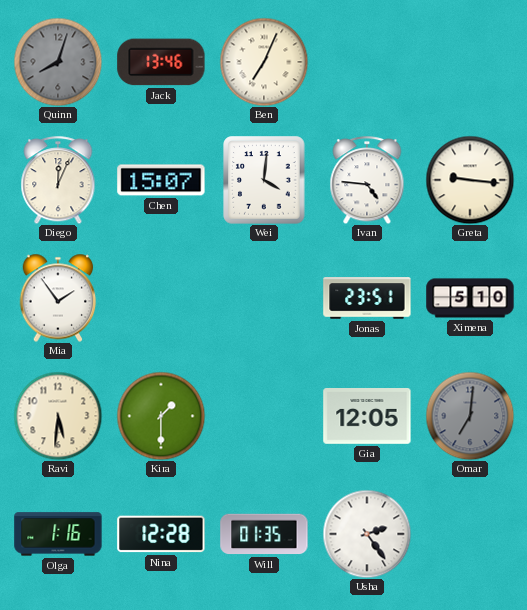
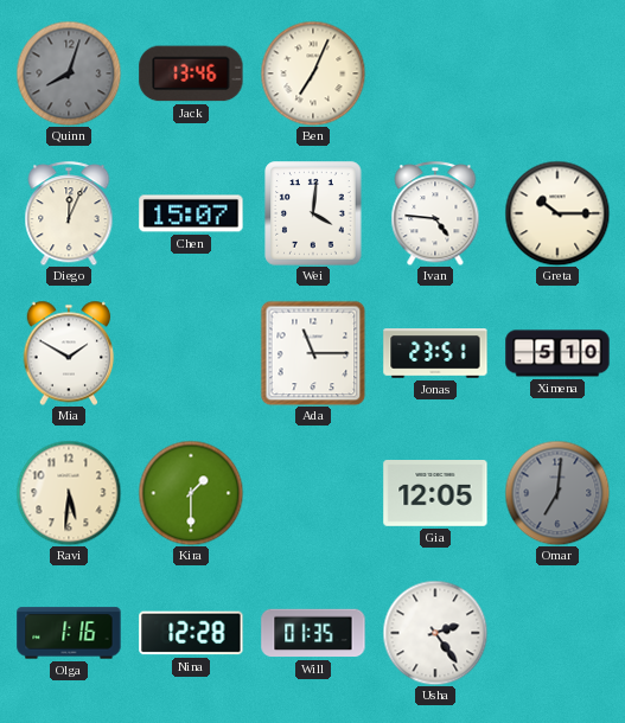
Greta: 9:16 -> 10:15
Mia: 1:54 -> 1:50
Ada: none -> 11:15
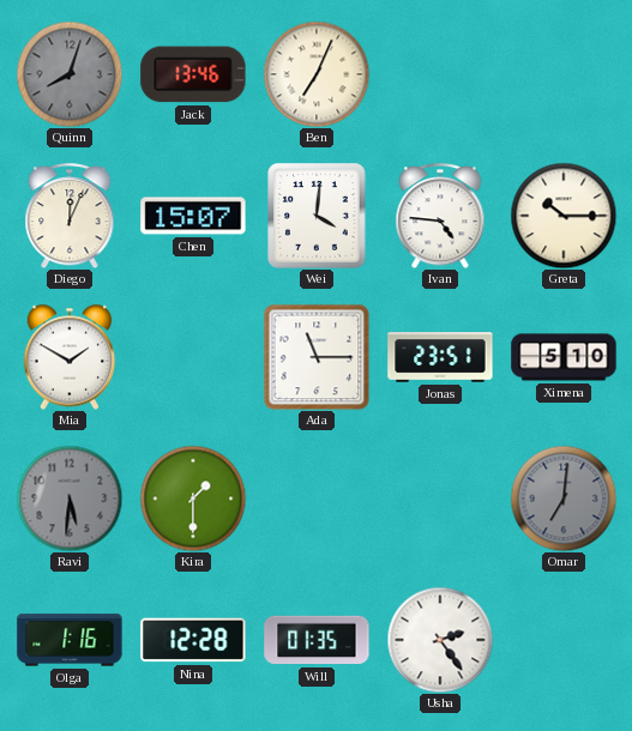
Ravi dial: cream -> grey
Gia: 12:05 -> none
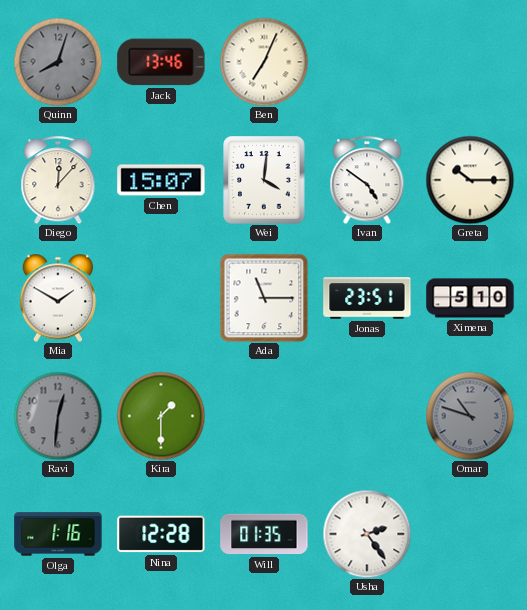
Diego: 12:04 -> 12:07
Ivan: 4:46 -> 4:51
Ravi: 5:31 -> 12:31
Omar: 7:01 -> 10:48
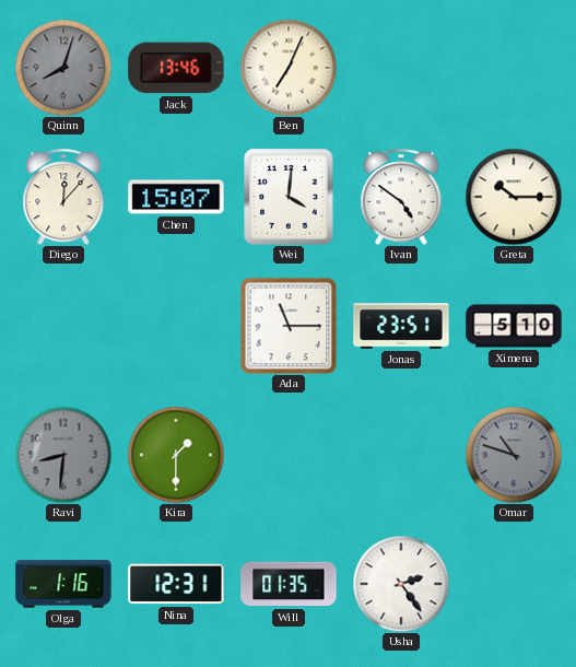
Mia: 1:50 -> none
Ravi: 12:31 -> 8:31
Nina: 12:28 -> 12:31
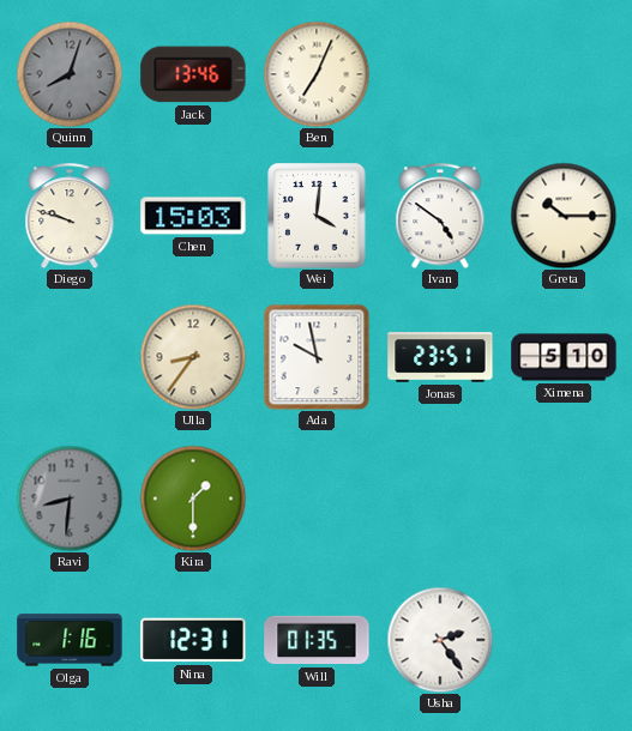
Diego: 12:07 -> 9:48
Chen: 15:07 -> 15:03
Ulla: none -> 8:36
Ada: 11:15 -> 9:58
Omar: 10:48 -> none
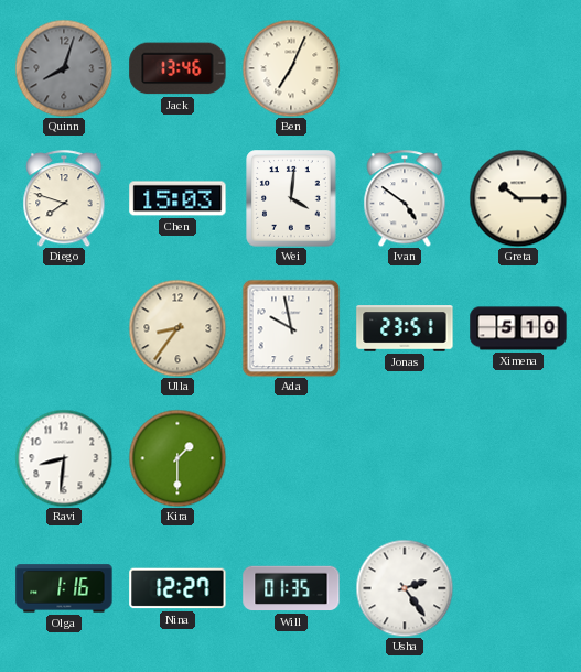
Diego: 9:48 -> 7:48
Ravi dial: grey -> white
Nina: 12:31 -> 12:27
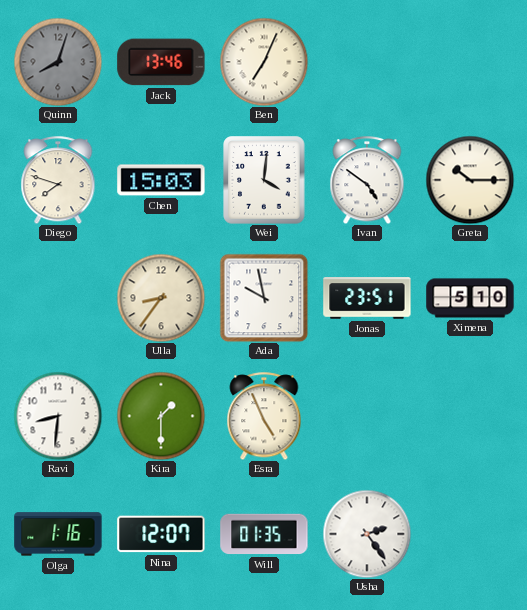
Esra: none -> 4:56
Nina: 12:27 -> 12:07
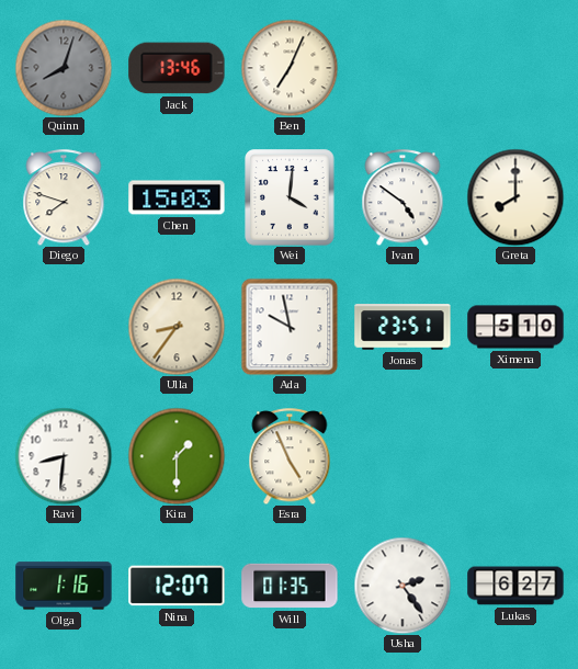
Greta: 10:15 -> 8:00
Lukas: none -> 6:27
